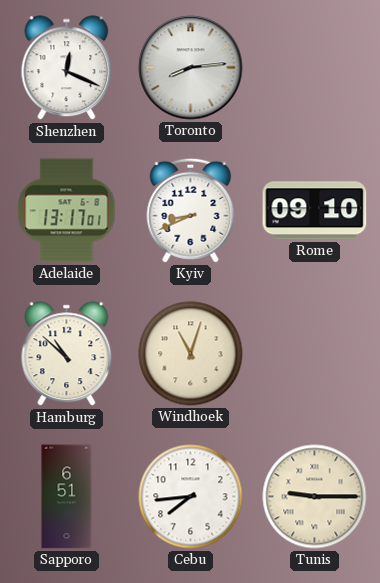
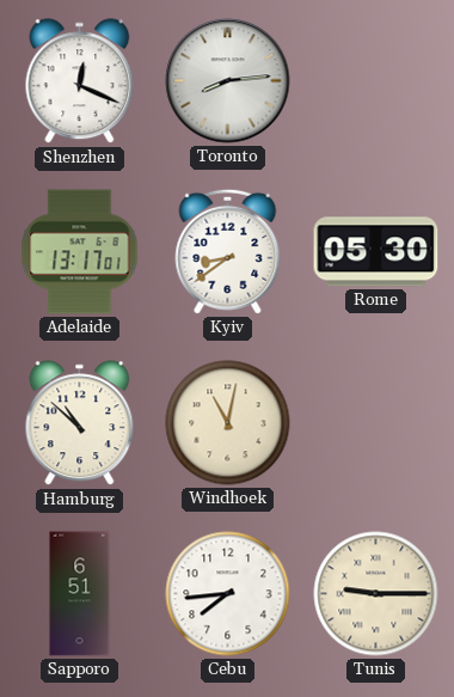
Kyiv: 8:41 -> 8:39
Rome: 09:10 -> 05:30
Windhoek: 11:03 -> 11:02
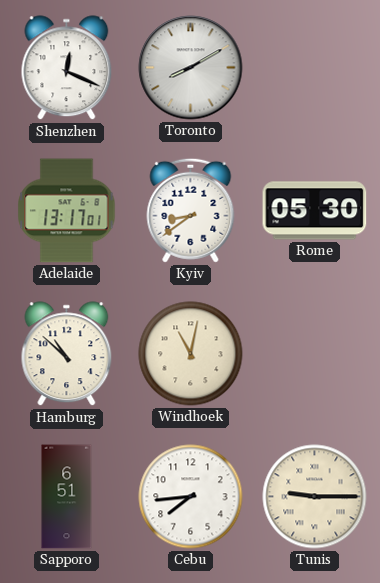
Toronto: 8:14 -> 8:10
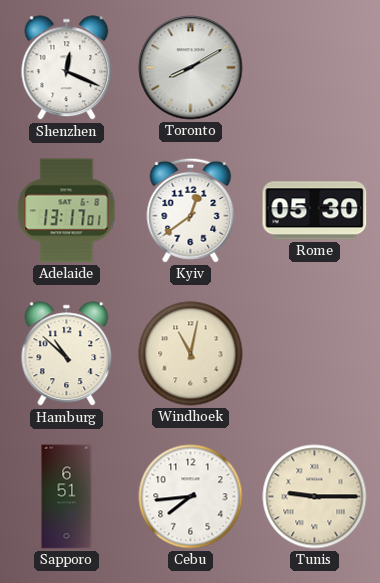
Kyiv: 8:39 -> 12:39
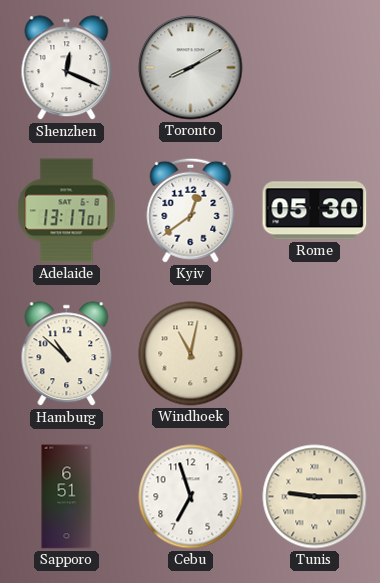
Cebu: 7:44 -> 6:57
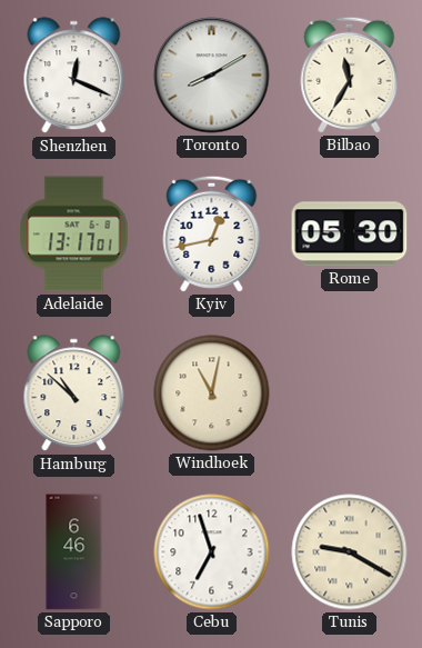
Bilbao: none -> 11:35
Kyiv: 12:39 -> 12:43
Sapporo: 6:51 -> 6:46
Tunis: 9:15 -> 9:20
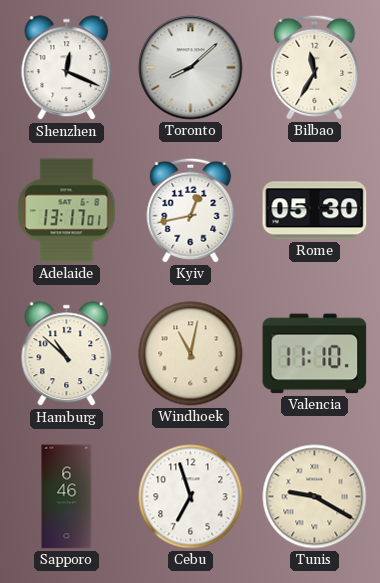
Toronto: 8:10 -> 8:08
Valencia: none -> 11:10
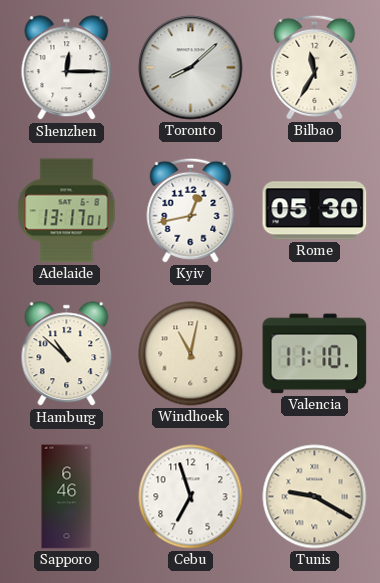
Shenzhen: 12:19 -> 12:15
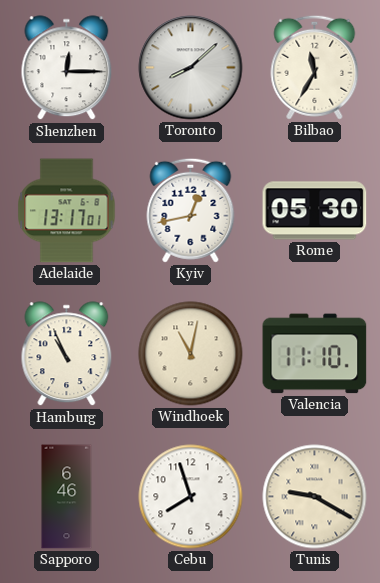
Hamburg: 10:52 -> 10:56
Cebu: 6:57 -> 7:57
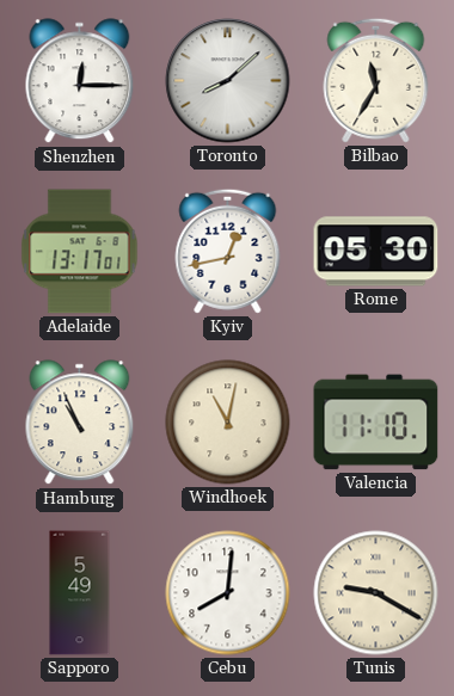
Sapporo: 6:46 -> 5:49
Cebu: 7:57 -> 8:01
